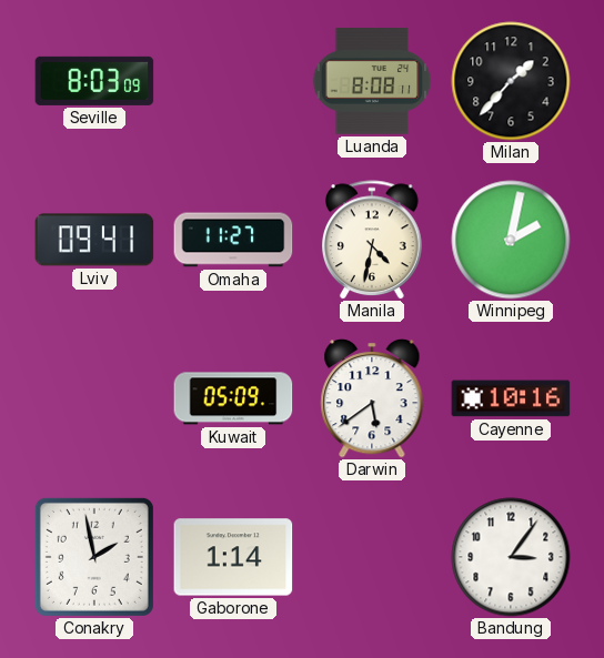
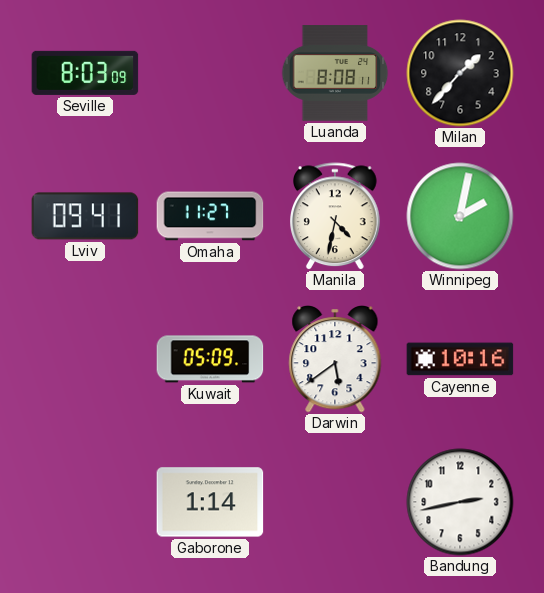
Conakry: 1:58 -> none
Bandung: 3:06 -> 2:43
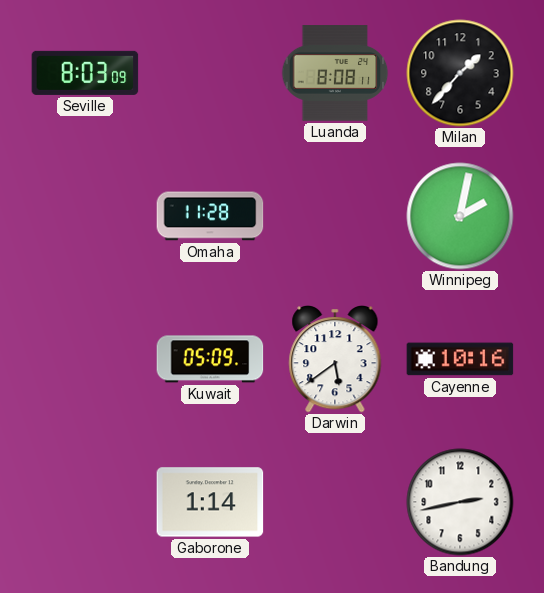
Lviv: 09:41 -> none
Omaha: 11:27 -> 11:28
Manila: 4:32 -> none
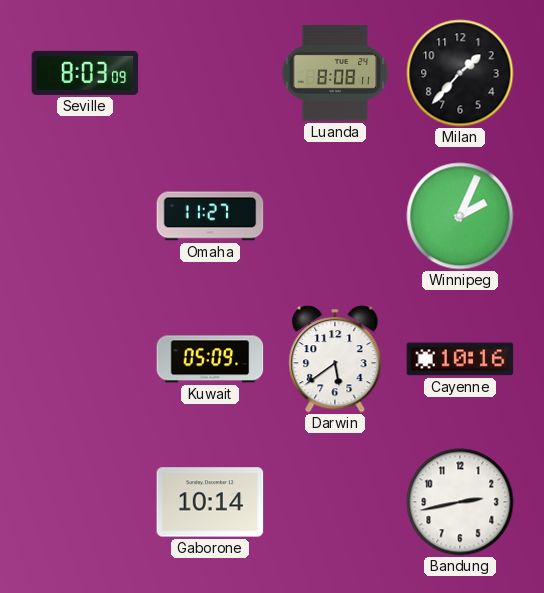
Omaha: 11:28 -> 11:27
Winnipeg: 2:02 -> 2:04
Gaborone: 1:14 -> 10:14
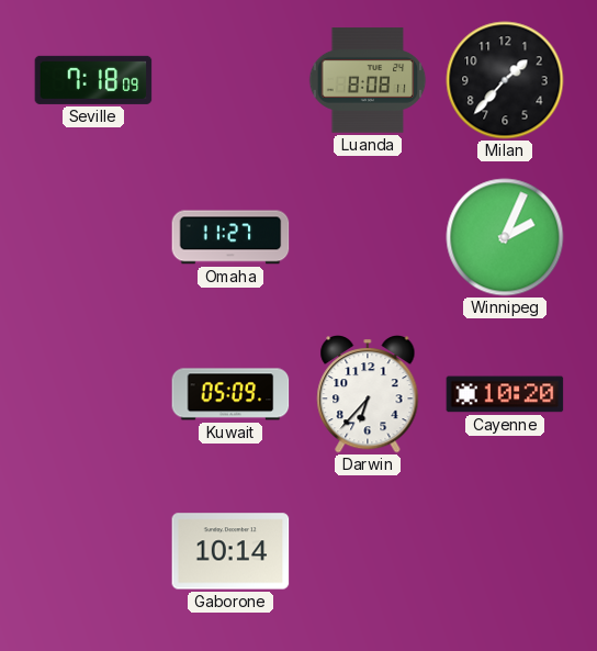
Seville: 8:03 -> 7:18
Darwin: 5:39 -> 6:37
Cayenne: 10:16 -> 10:20
Bandung: 2:43 -> none
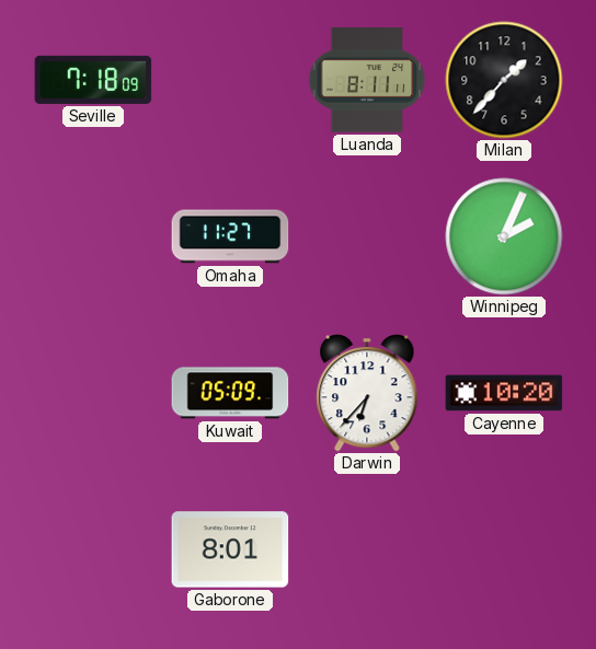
Luanda: 8:08 -> 8:11
Gaborone: 10:14 -> 8:01
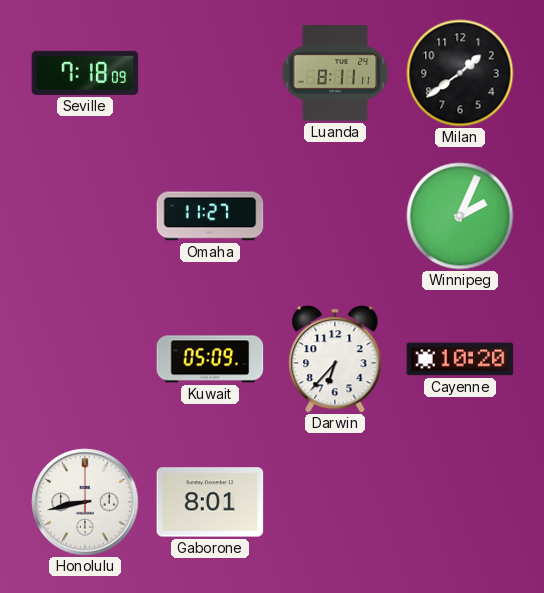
Milan: 1:37 -> 1:39
Honolulu: none -> 8:43
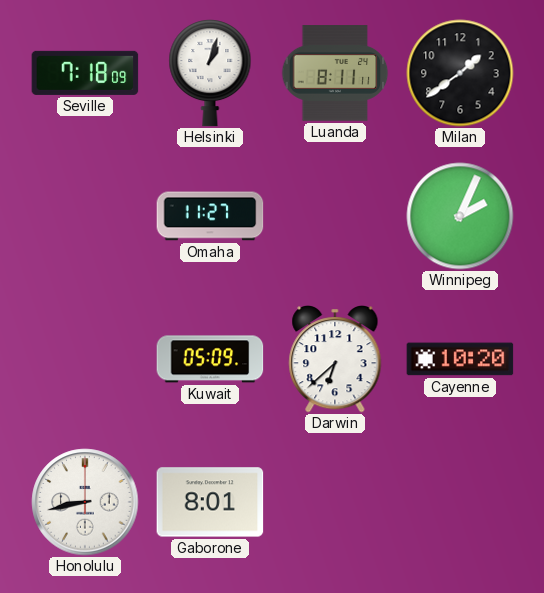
Helsinki: none -> 1:03
Darwin: 6:37 -> 6:38
